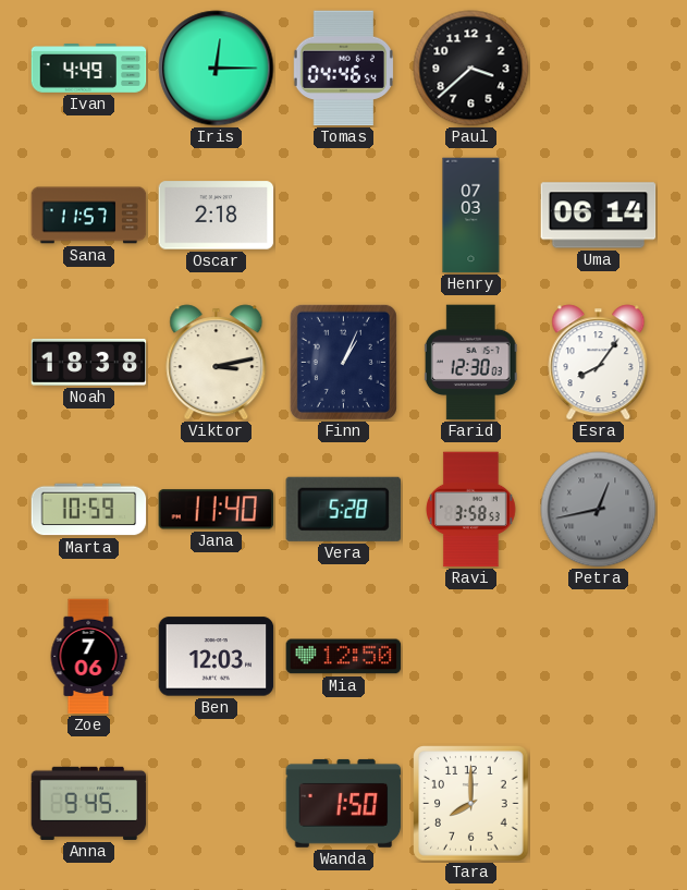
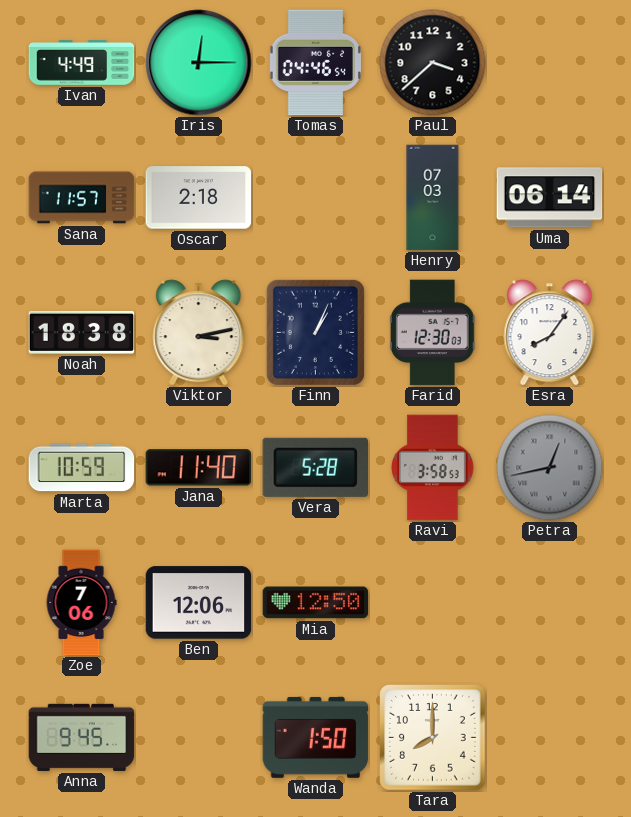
Ben: 12:03 -> 12:06
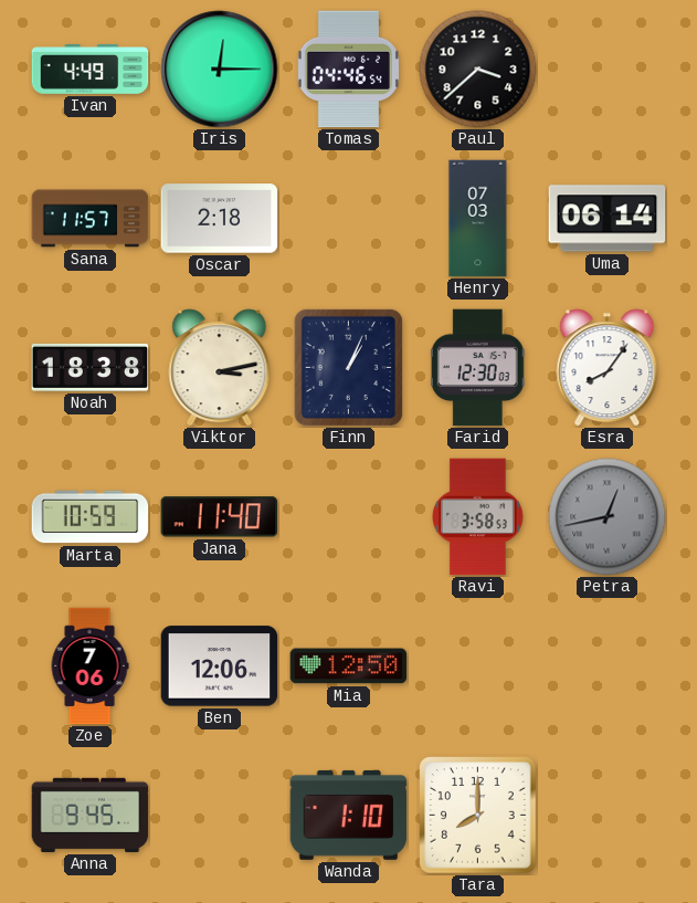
Vera: 5:28 -> none
Wanda: 1:50 -> 1:10
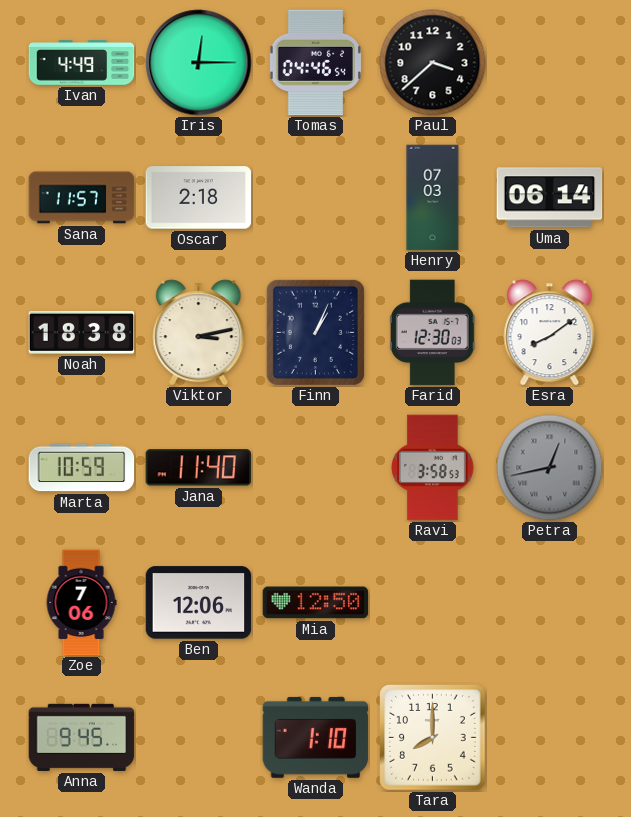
Esra: 8:06 -> 8:09
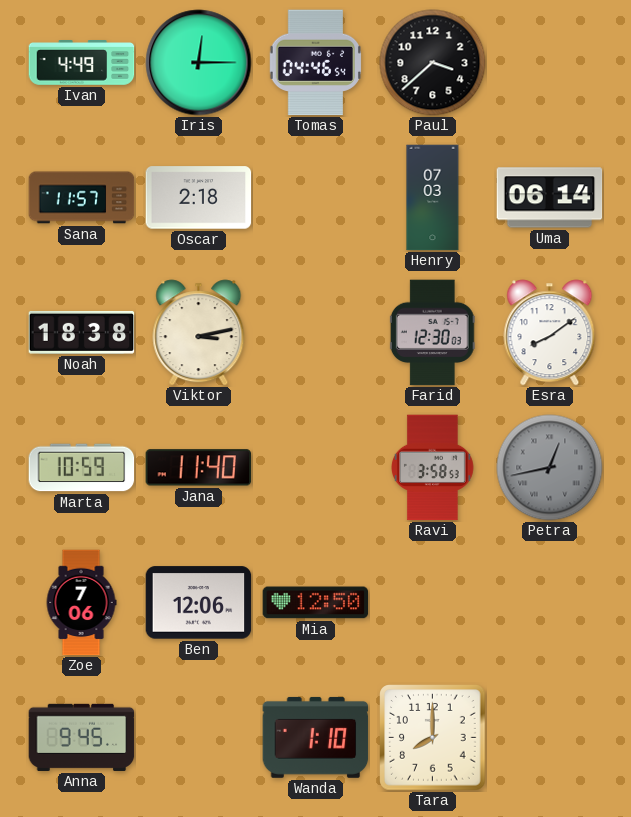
Finn: 1:04 -> none
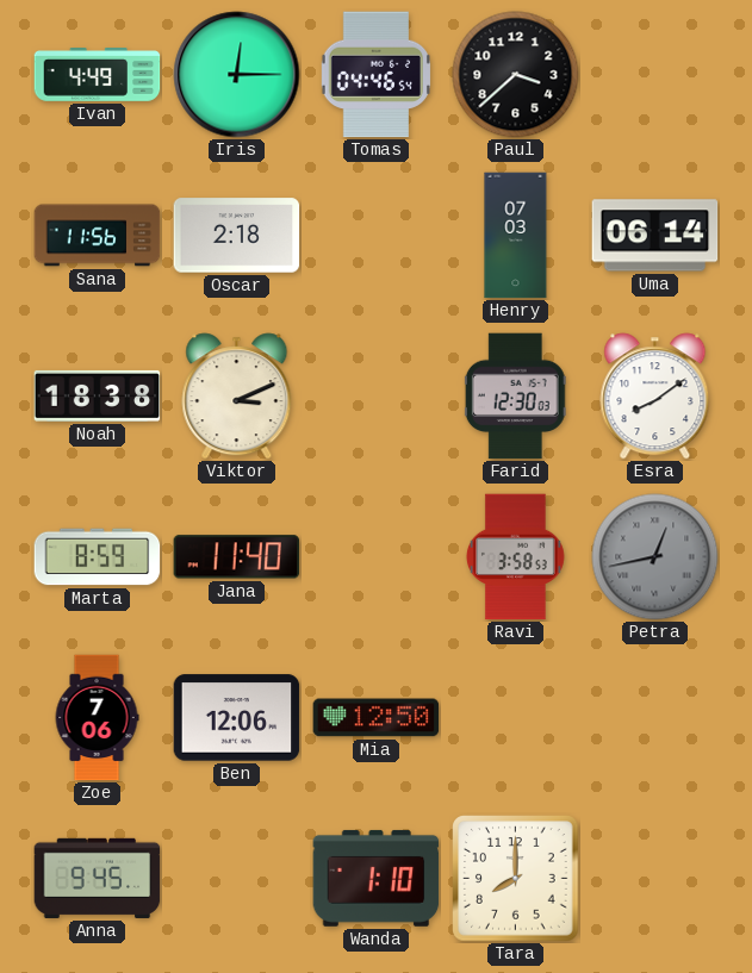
Sana: 11:57 -> 11:56
Viktor: 3:13 -> 3:11
Marta: 10:59 -> 8:59
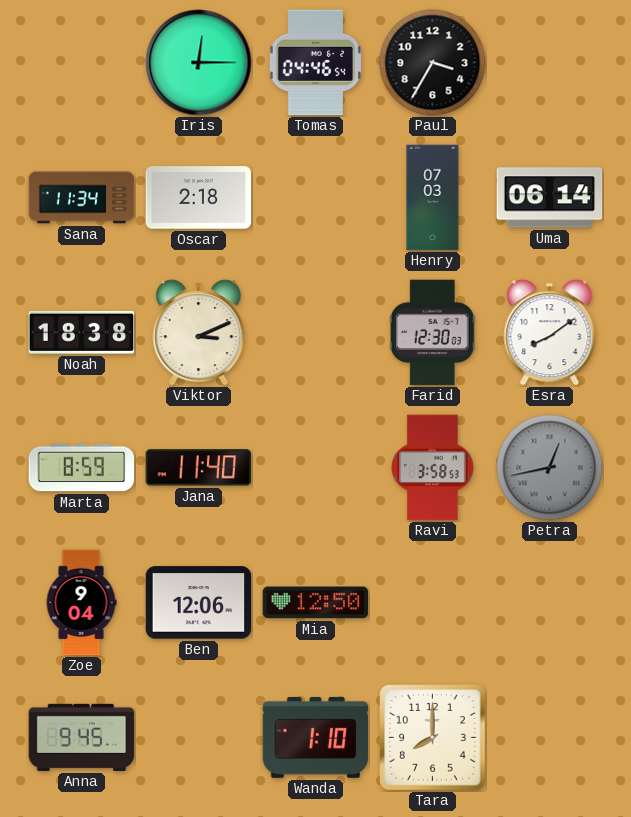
Ivan: 4:49 -> none
Paul: 3:38 -> 3:35
Sana: 11:56 -> 11:34
Zoe: 7:06 -> 9:04
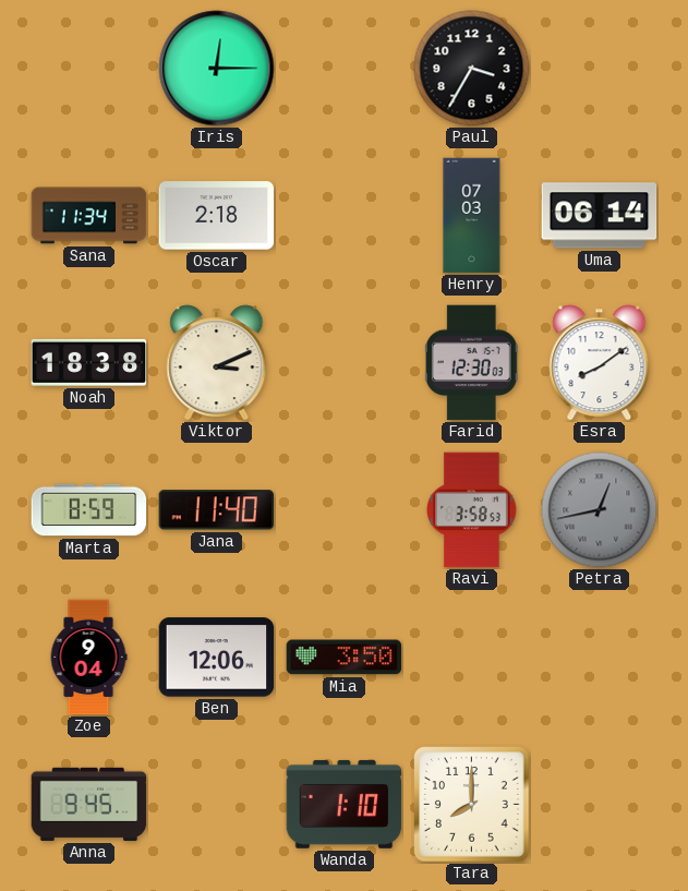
Tomas: 04:46 -> none
Mia: 12:50 -> 3:50
